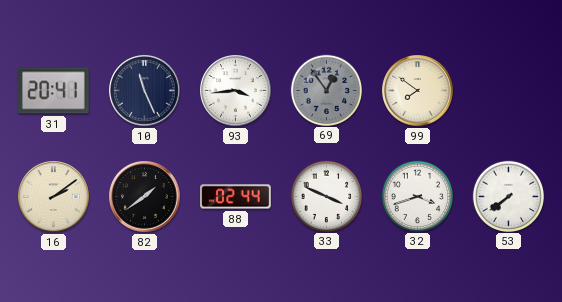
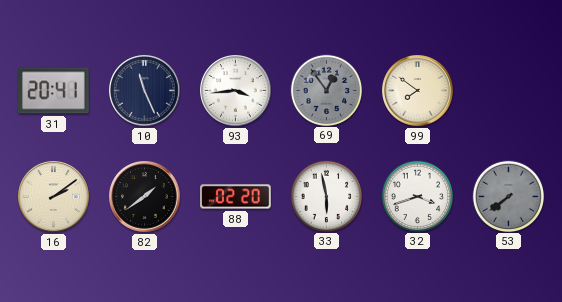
88: 02:44 -> 02:20
33: 3:49 -> 5:58
53 dial: white -> grey
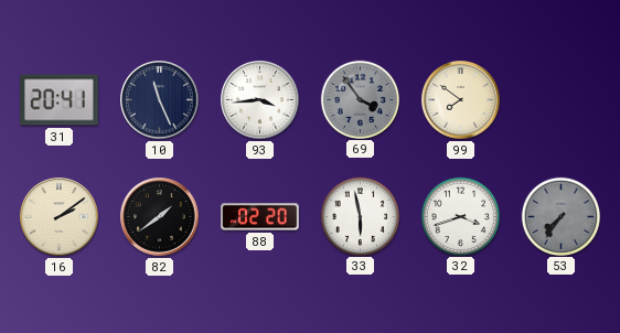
69: 12:54 -> 3:54
53: 7:39 -> 7:36
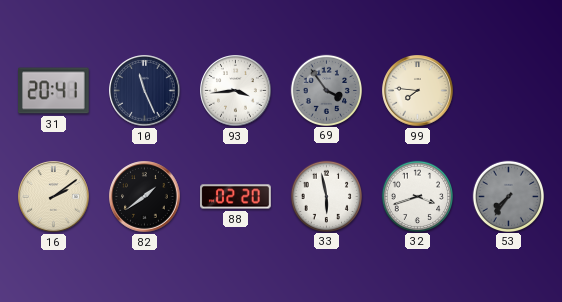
99: 7:51 -> 7:46
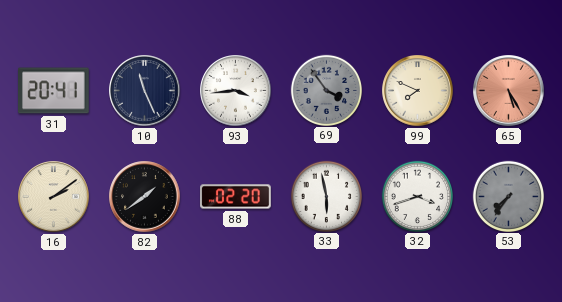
99: 7:46 -> 7:49
65: none -> 5:25
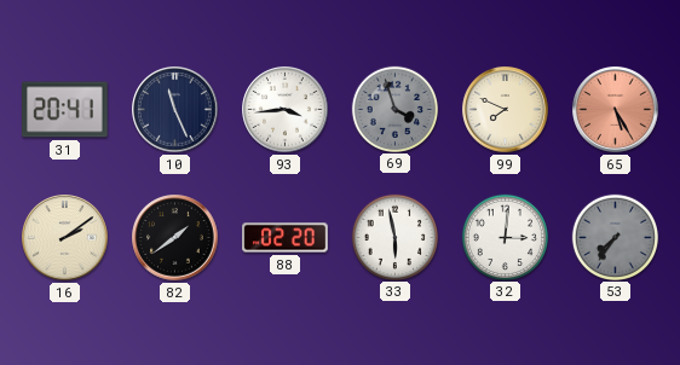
69: 3:54 -> 3:57
32: 3:42 -> 3:01
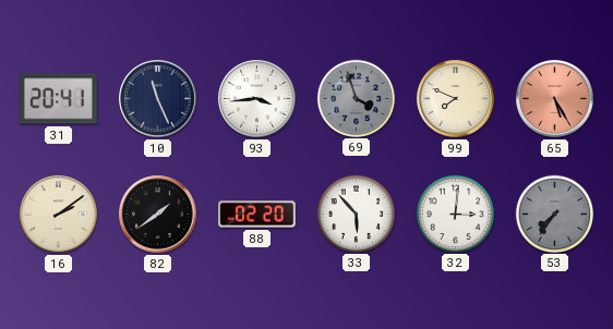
33: 5:58 -> 5:53
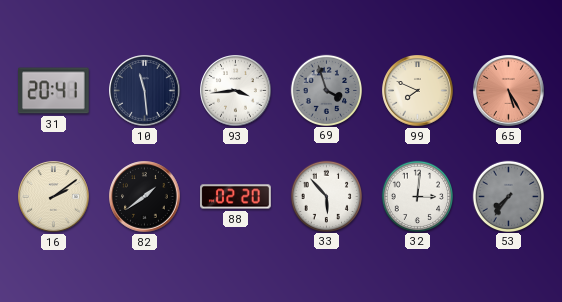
10: 11:26 -> 11:29
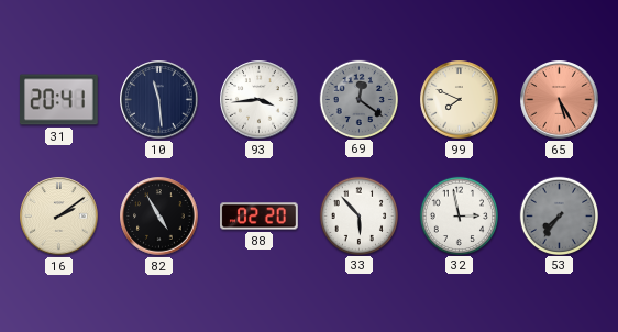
69: 3:57 -> 12:21
82: 1:39 -> 4:55
32: 3:01 -> 2:58
